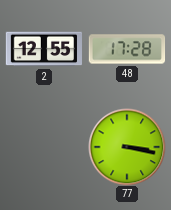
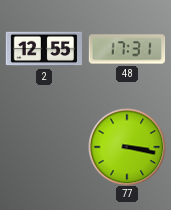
48: 17:28 -> 17:31
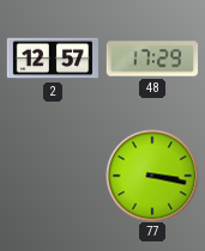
2: 12:55 -> 12:57
48: 17:31 -> 17:29
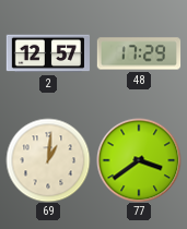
69: none -> 1:01
77: 3:17 -> 3:39
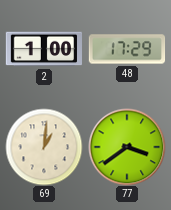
2: 12:57 -> 1:00
